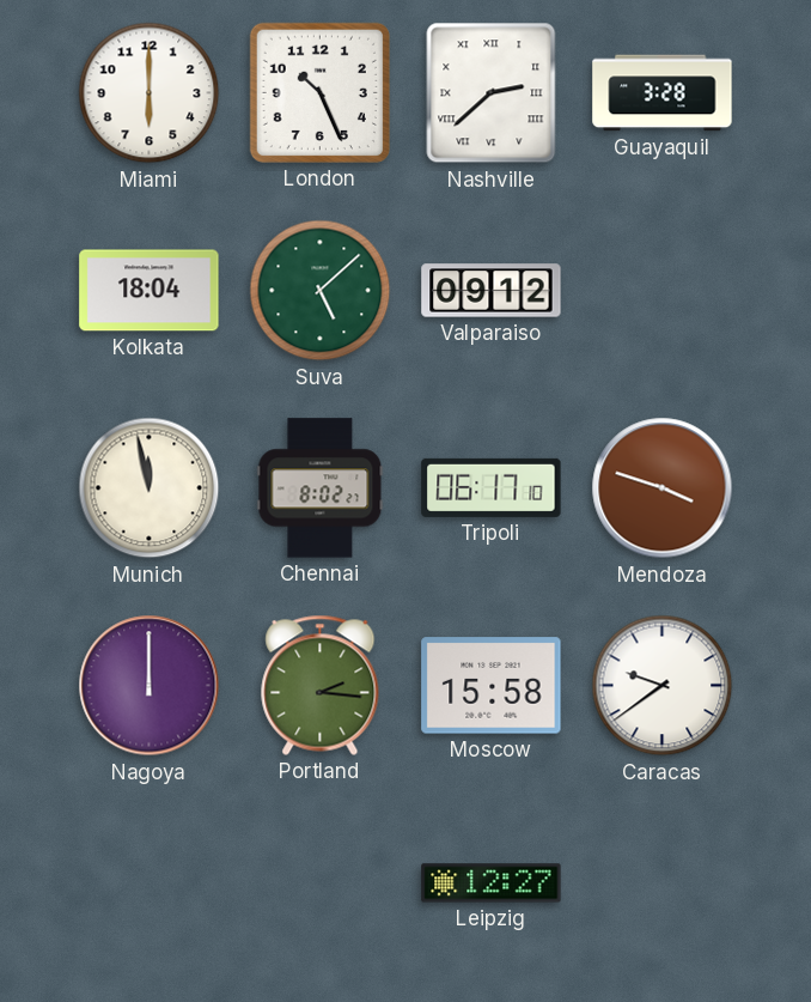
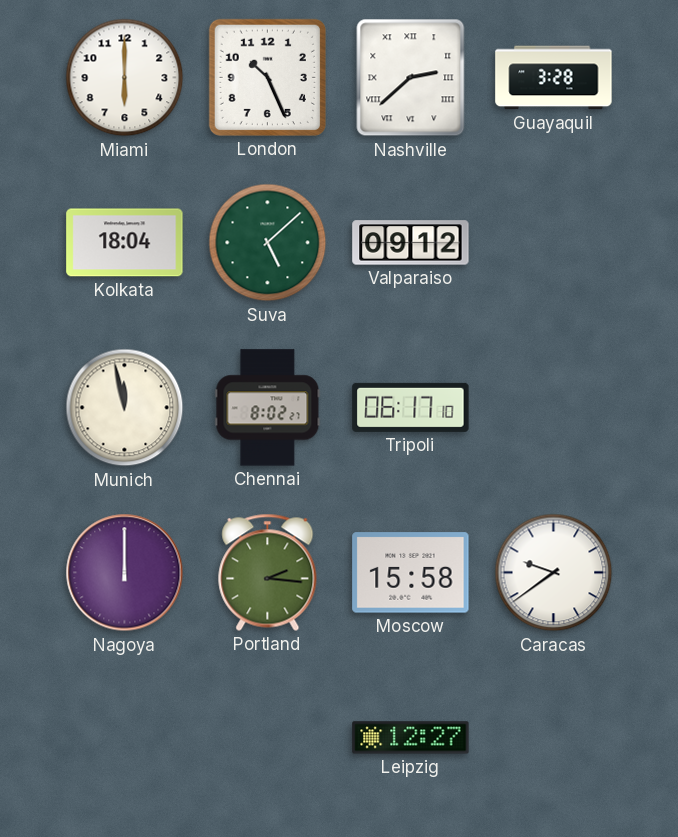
Mendoza: 3:48 -> none
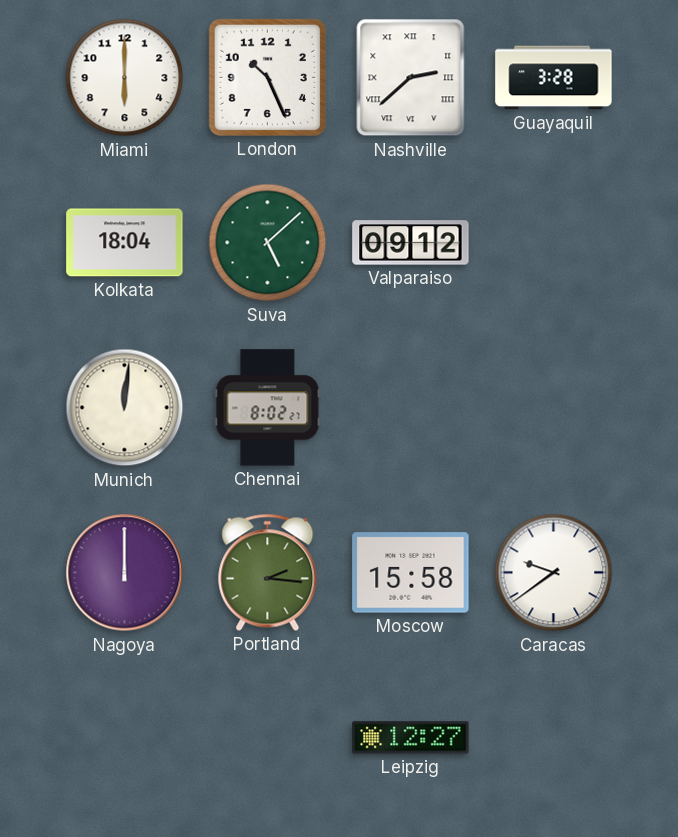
Munich: 11:58 -> 12:01
Tripoli: 06:17 -> none
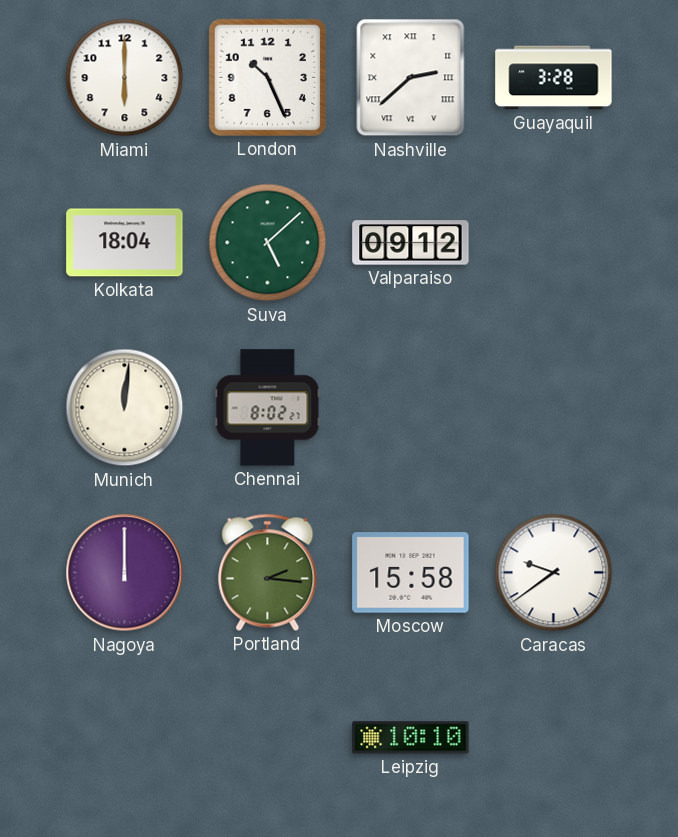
Leipzig: 12:27 -> 10:10
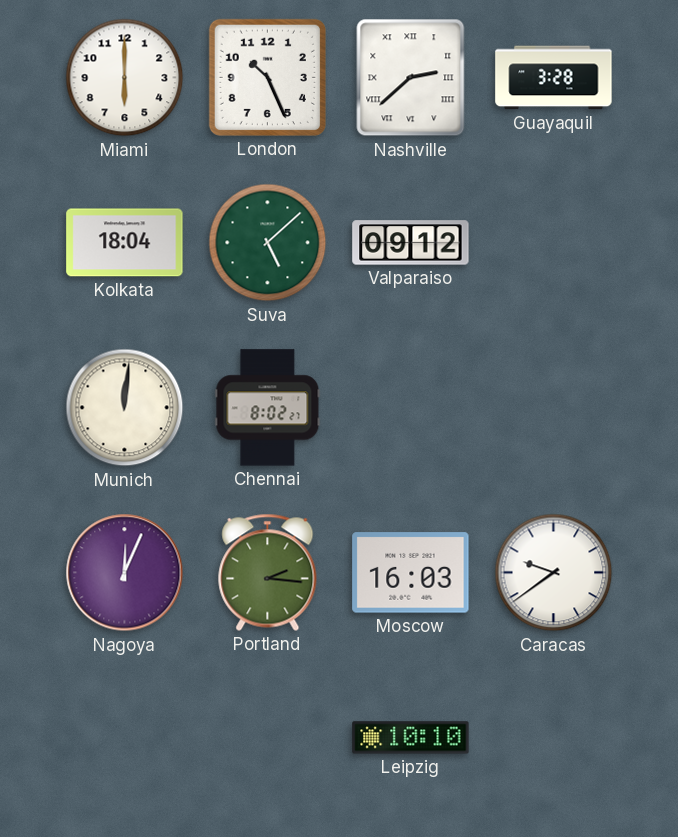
Nagoya: 12:00 -> 12:04
Moscow: 15:58 -> 16:03
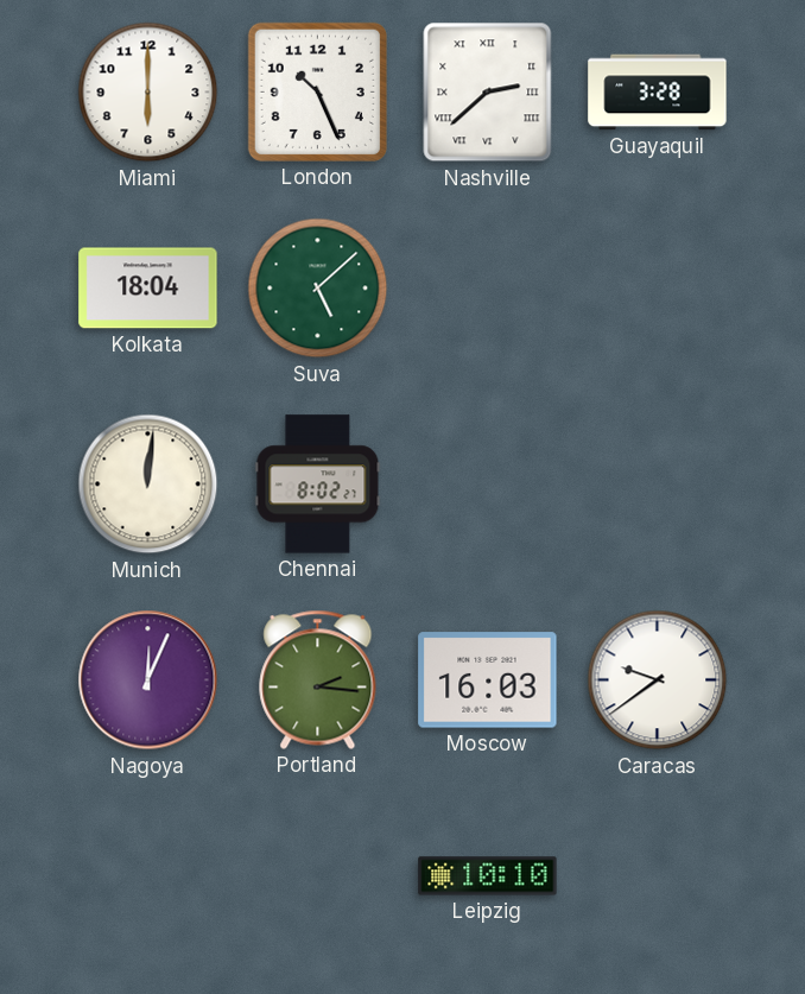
Valparaiso: 09:12 -> none
